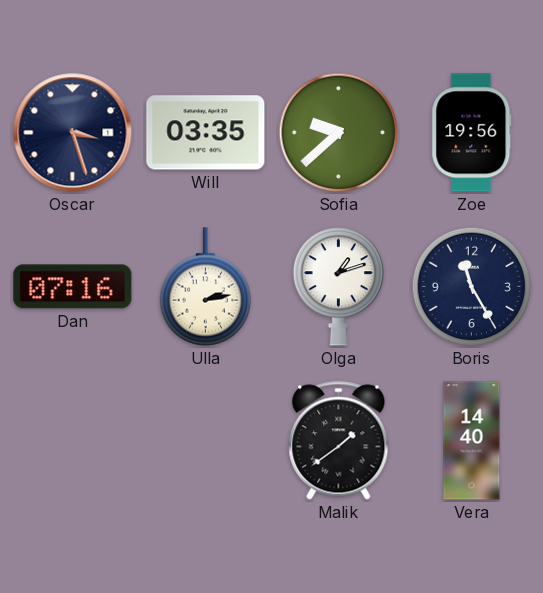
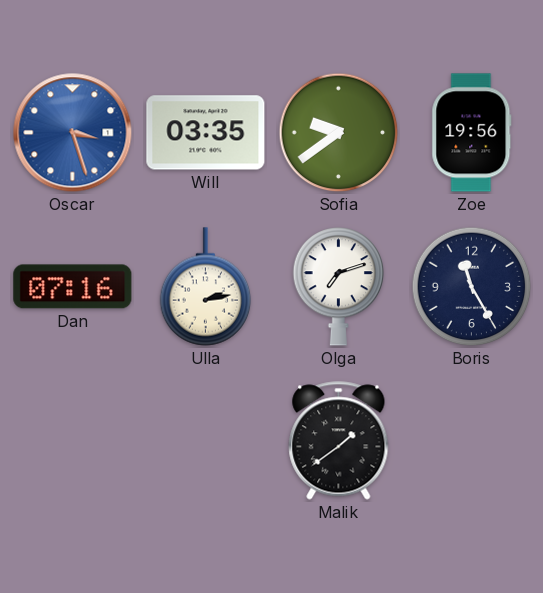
Oscar dial: navy -> blue
Sofia: 9:38 -> 9:39
Olga: 1:12 -> 7:12
Vera: 14:40 -> none
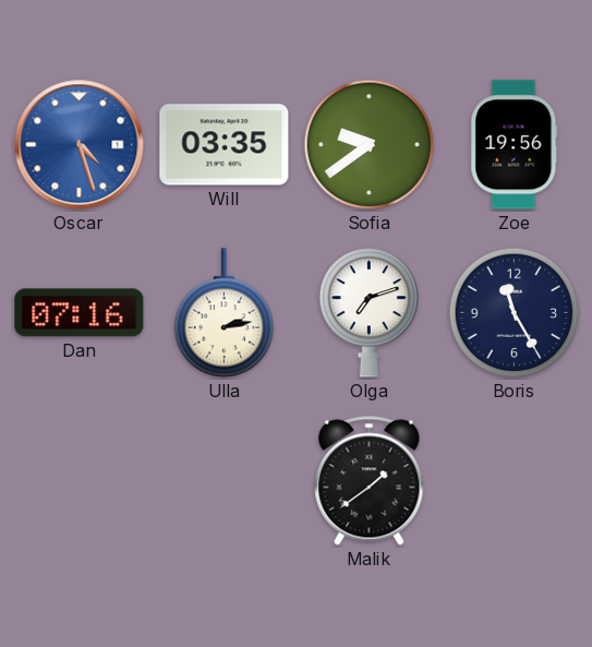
Oscar: 3:27 -> 4:27
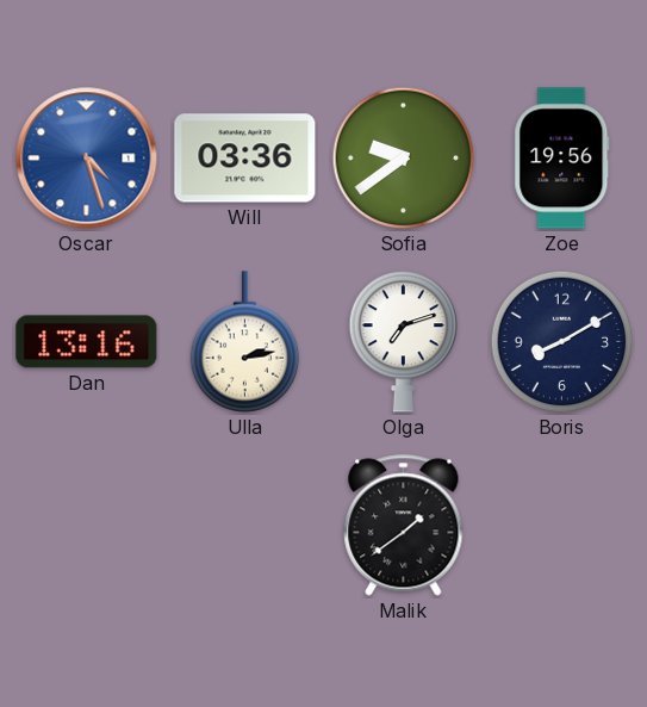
Will: 03:35 -> 03:36
Dan: 07:16 -> 13:16
Boris: 11:25 -> 8:10
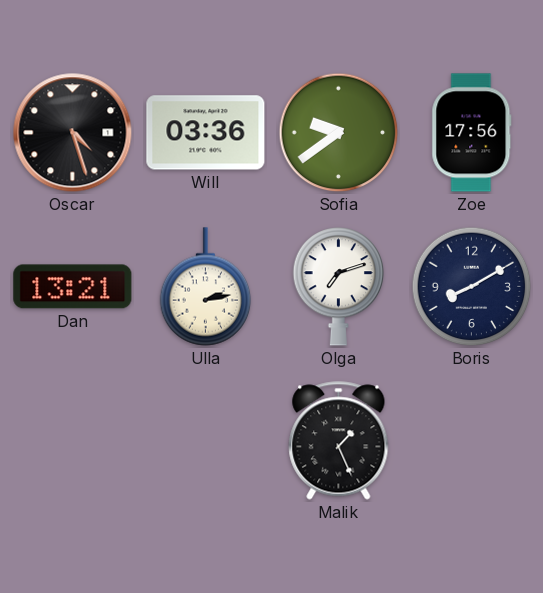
Oscar dial: blue -> black
Zoe: 19:56 -> 17:56
Dan: 13:16 -> 13:21
Malik: 1:39 -> 1:26
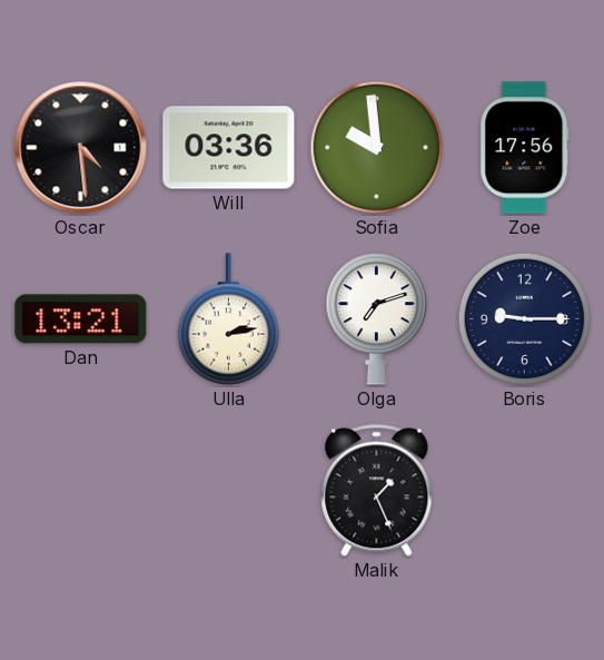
Oscar: 4:27 -> 4:29
Sofia: 9:39 -> 9:59
Boris: 8:10 -> 9:15
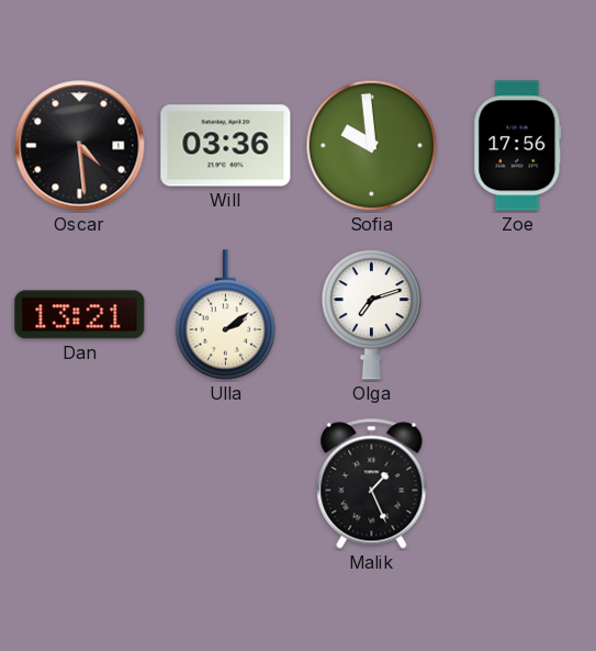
Ulla: 2:13 -> 2:09
Boris: 9:15 -> none
